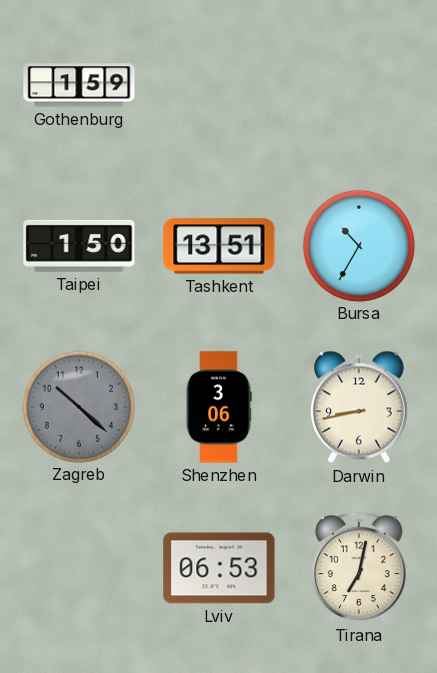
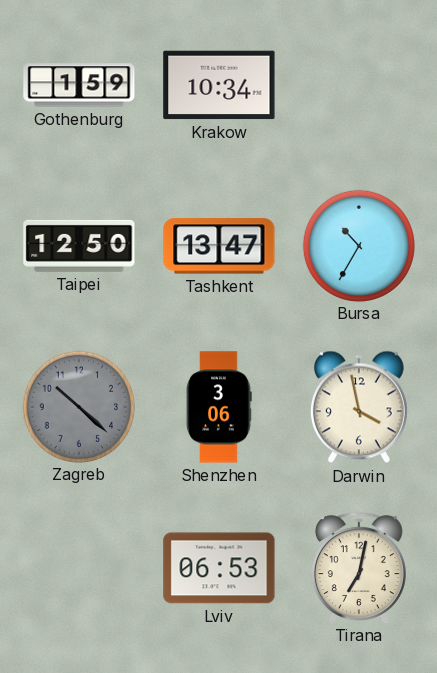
Krakow: none -> 10:34
Taipei: 1:50 -> 12:50
Tashkent: 13:51 -> 13:47
Darwin: 8:43 -> 3:58
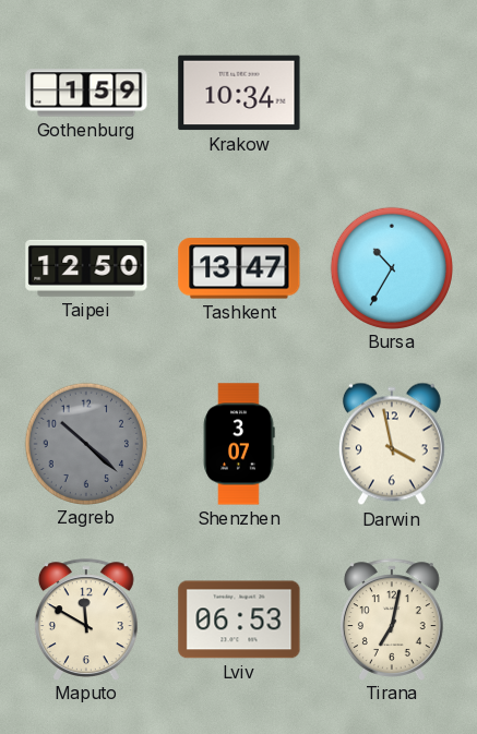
Shenzhen: 3:06 -> 3:07
Maputo: none -> 11:50
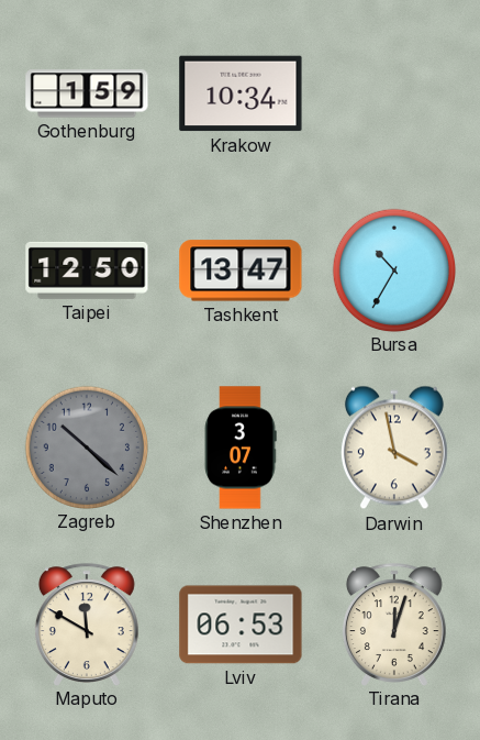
Tirana: 7:02 -> 12:03
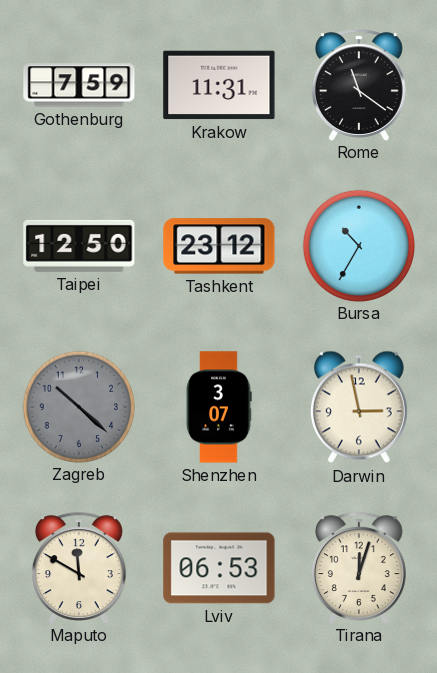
Gothenburg: 1:59 -> 7:59
Krakow: 10:34 -> 11:31
Rome: none -> 11:21
Tashkent: 13:47 -> 23:12
Darwin: 3:58 -> 2:58
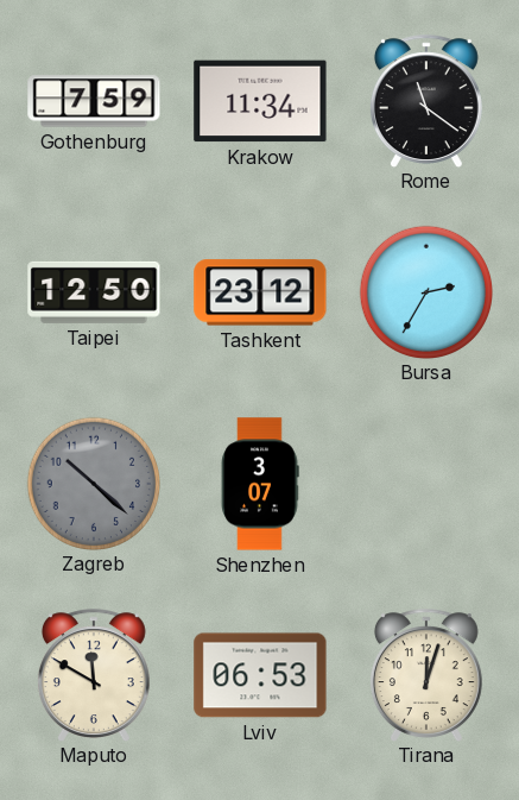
Krakow: 11:31 -> 11:34
Bursa: 10:35 -> 2:35
Darwin: 2:58 -> none
